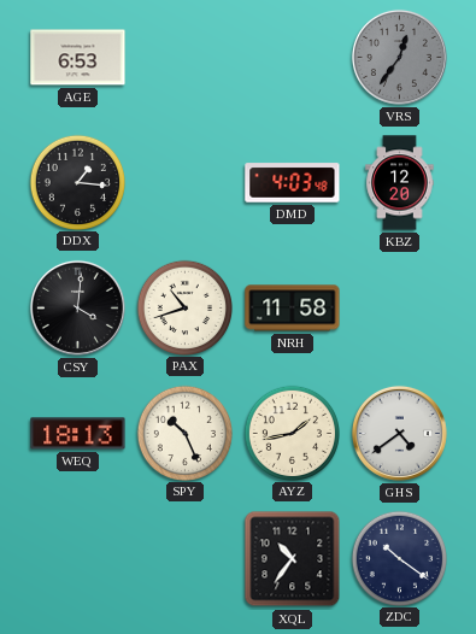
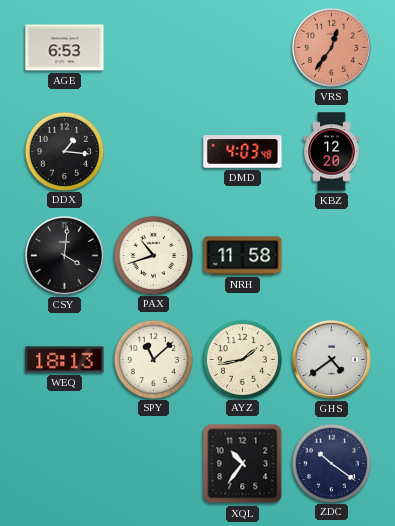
VRS dial: grey -> salmon
SPY: 10:26 -> 11:08
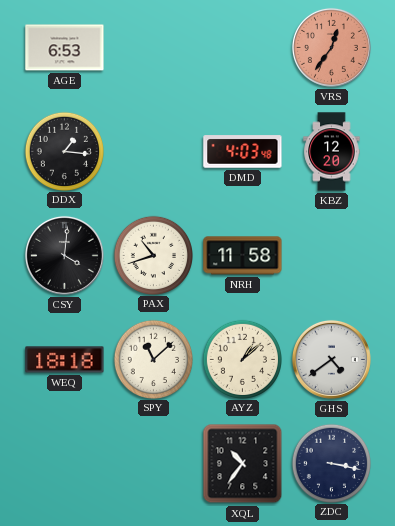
WEQ: 18:13 -> 18:18
AYZ: 1:43 -> 1:08
ZDC: 10:21 -> 3:17
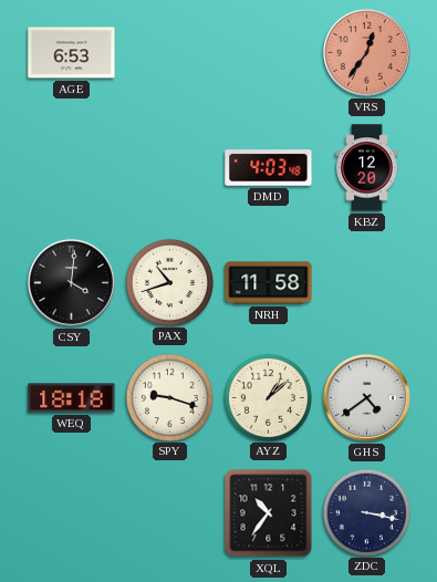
DDX: 1:16 -> none
SPY: 11:08 -> 9:18
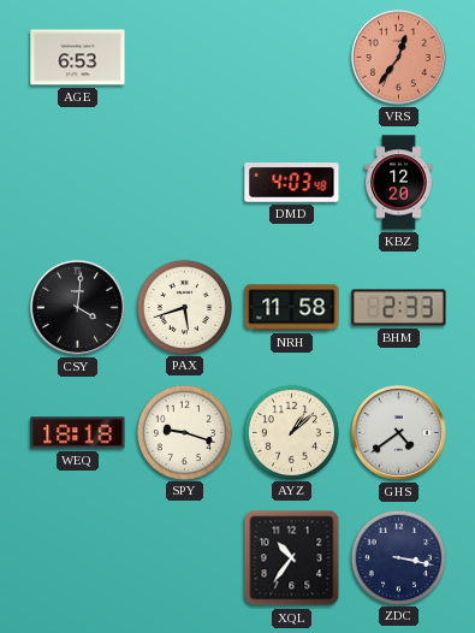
PAX: 10:42 -> 5:42
BHM: none -> 2:33
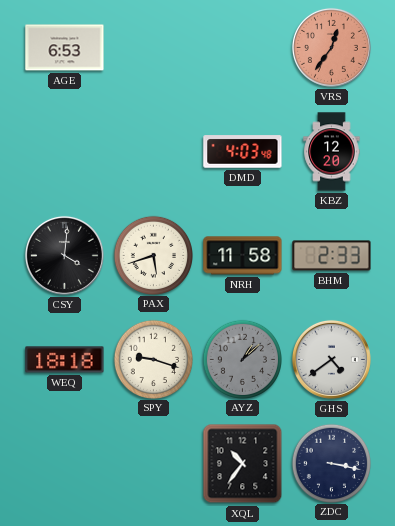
AYZ dial: cream -> grey
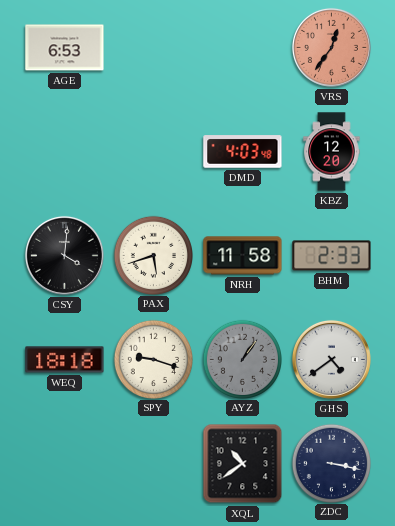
AYZ: 1:08 -> 1:06
XQL: 10:36 -> 10:39
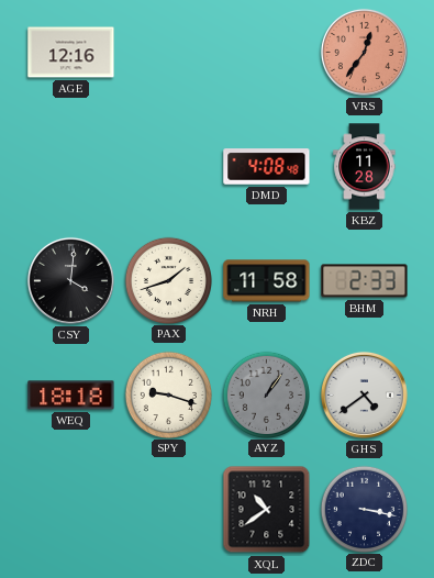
AGE: 6:53 -> 12:16
DMD: 4:03 -> 4:08
KBZ: 12:20 -> 11:28
PAX: 5:42 -> 1:42
